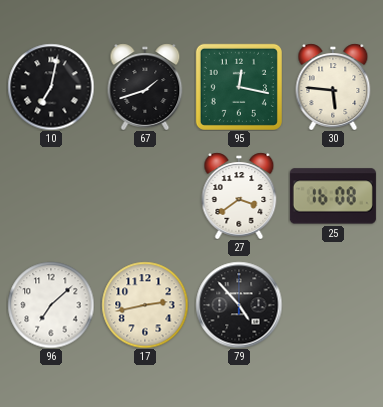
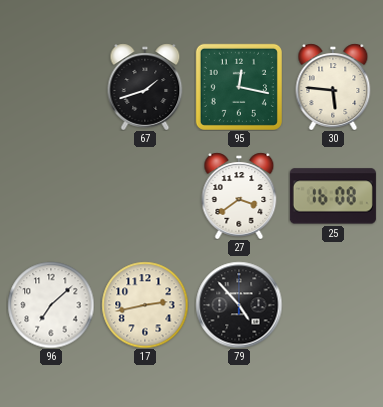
10: 7:02 -> none
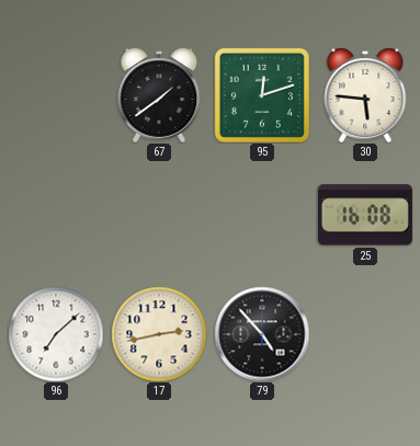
67: 1:42 -> 1:39
95: 12:17 -> 12:12
27: 3:39 -> none
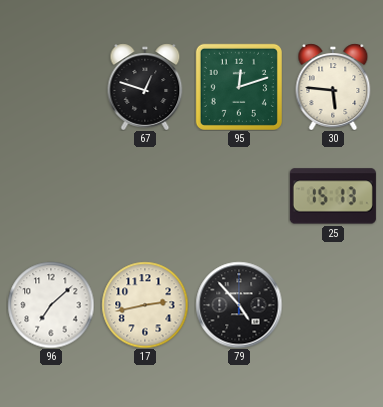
67: 1:39 -> 12:48
25: 16:08 -> 15:13
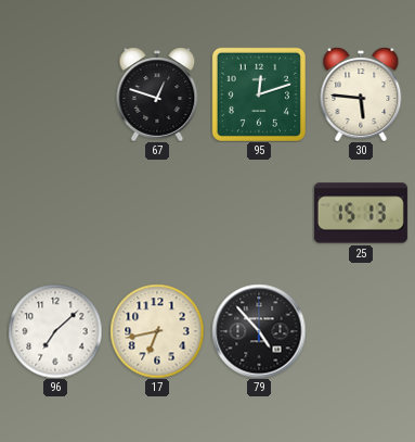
17: 2:43 -> 6:43
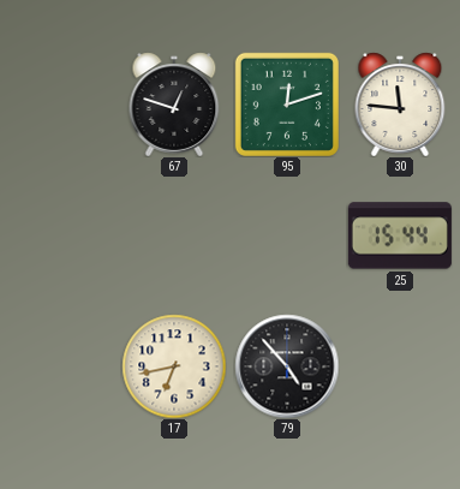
30: 5:46 -> 11:46
25: 15:13 -> 15:44
96: 7:08 -> none
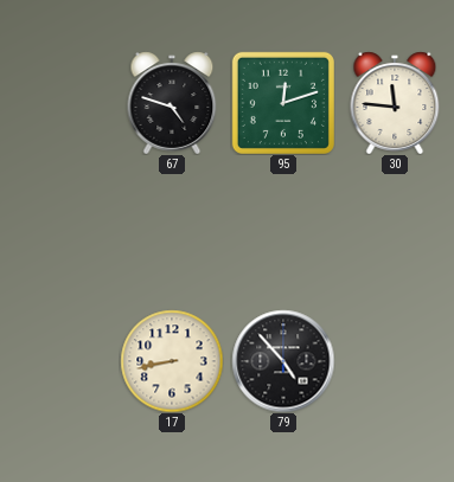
67: 12:48 -> 4:48
25: 15:44 -> none
17: 6:43 -> 8:43
